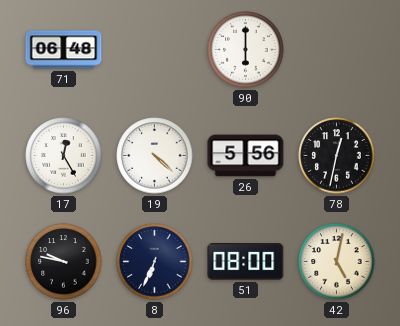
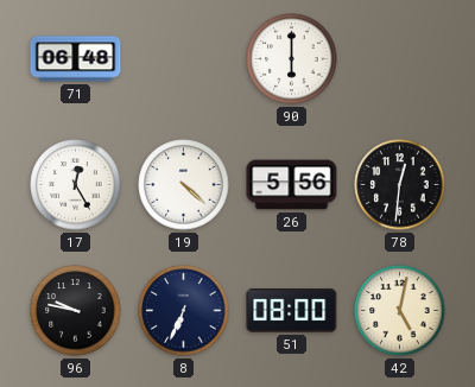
78: 12:32 -> 12:31
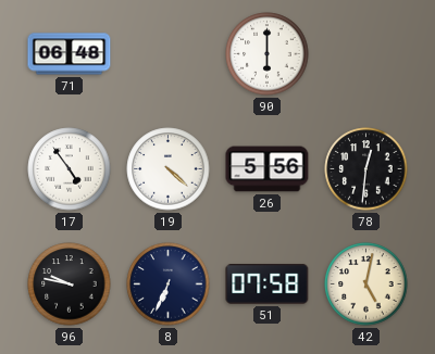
17: 12:25 -> 4:54
51: 08:00 -> 07:58
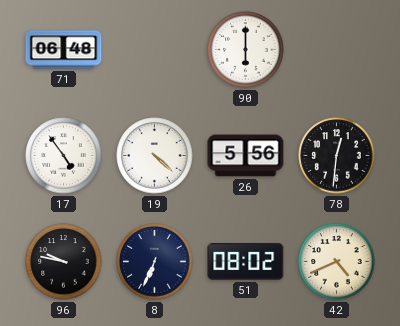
51: 07:58 -> 08:02
42: 5:02 -> 4:41
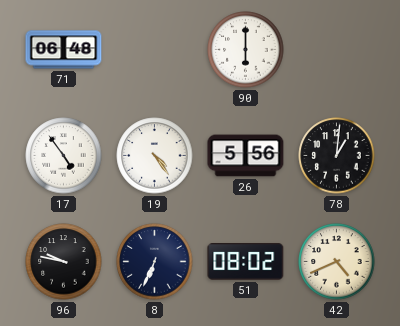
19: 4:22 -> 4:24
78: 12:31 -> 1:01
